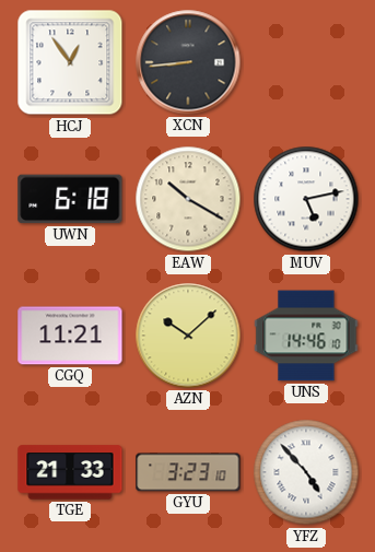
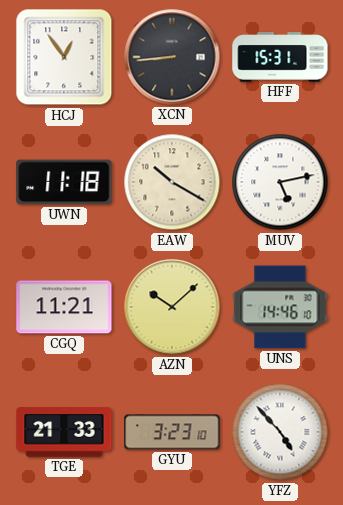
HFF: none -> 15:31
UWN: 6:18 -> 11:18
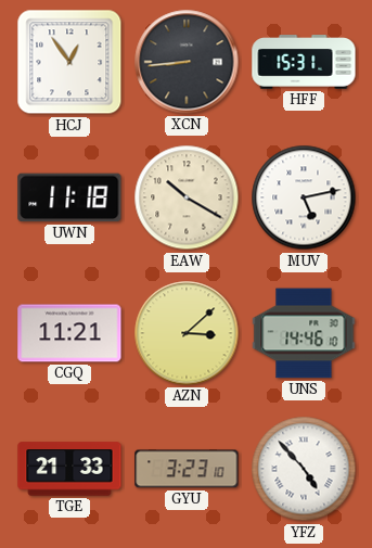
AZN: 10:08 -> 3:08
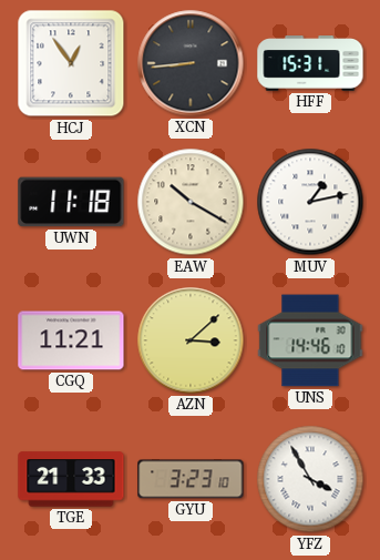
MUV: 5:13 -> 1:13
YFZ: 4:53 -> 3:55
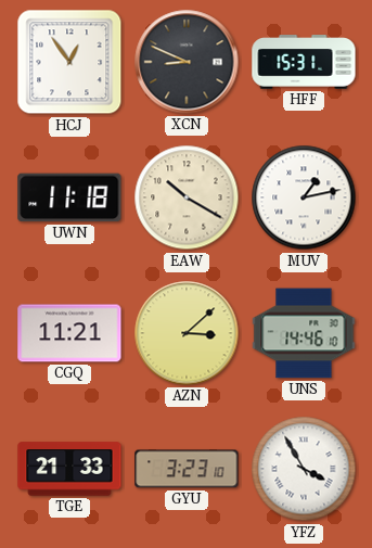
XCN: 8:44 -> 8:49
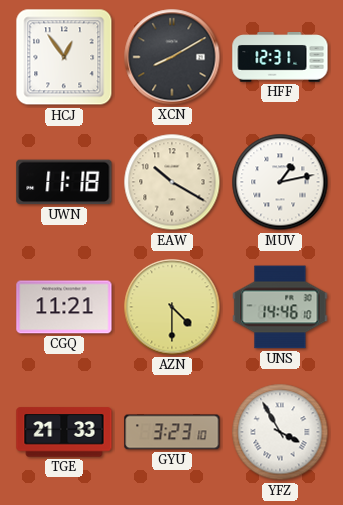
XCN: 8:49 -> 8:10
HFF: 15:31 -> 12:31
AZN: 3:08 -> 4:30
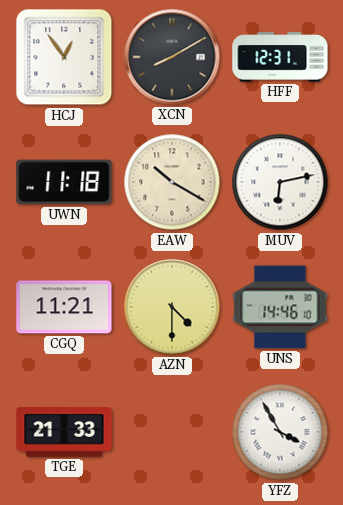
MUV: 1:13 -> 6:13
GYU: 3:23 -> none
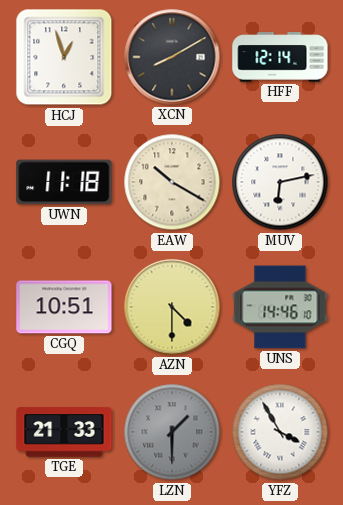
HCJ: 12:54 -> 12:57
HFF: 12:31 -> 12:14
CGQ: 11:21 -> 10:51
LZN: none -> 1:30
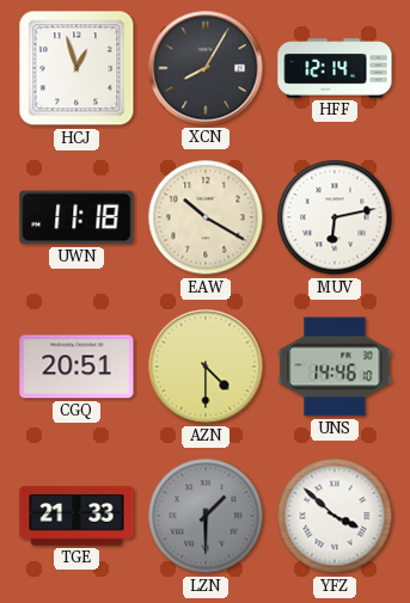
XCN: 8:10 -> 8:05
CGQ: 10:51 -> 20:51
YFZ: 3:55 -> 3:52
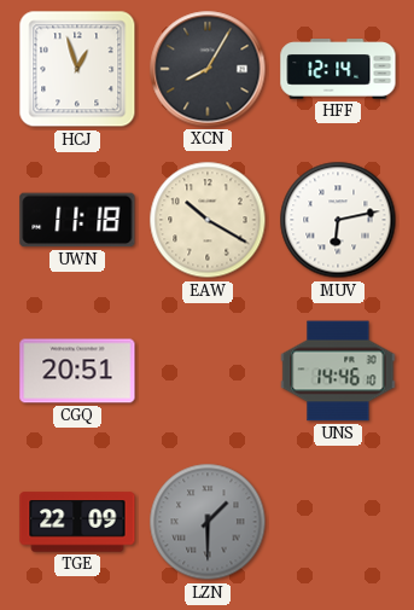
AZN: 4:30 -> none
TGE: 21:33 -> 22:09
YFZ: 3:52 -> none
